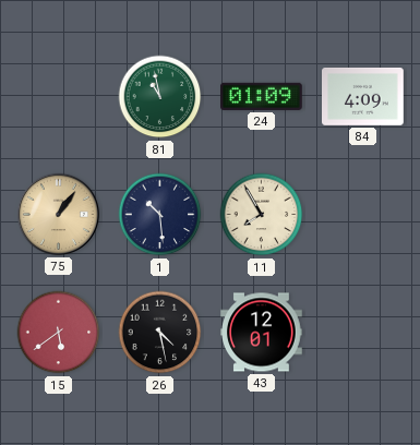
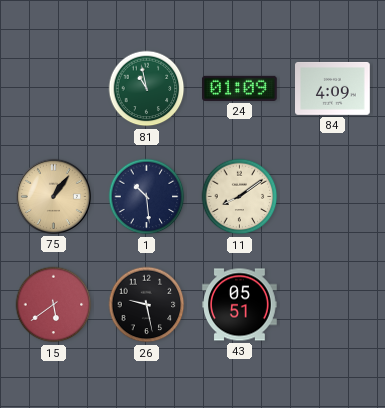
11: 7:55 -> 8:09
26: 4:28 -> 9:28
43: 12:01 -> 05:51
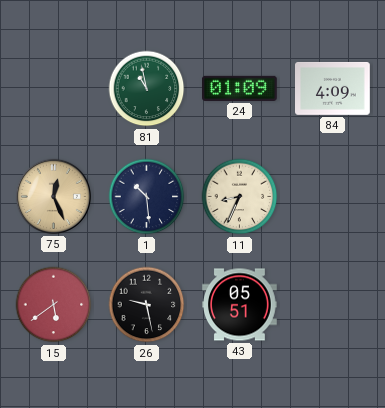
75: 1:06 -> 12:26
11: 8:09 -> 8:34
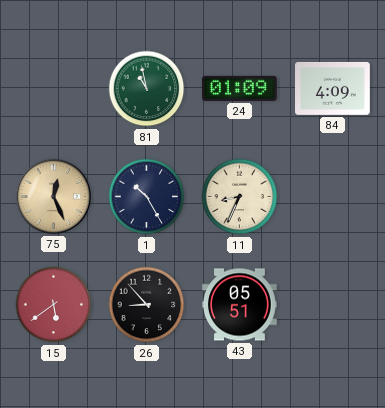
1: 10:29 -> 10:25
26: 9:28 -> 8:53
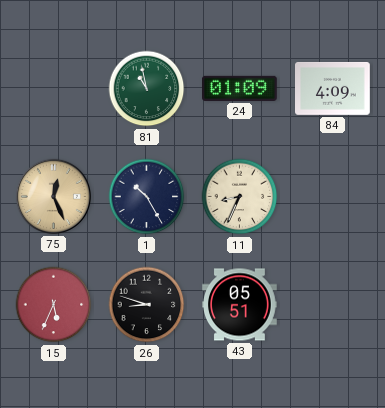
15: 5:39 -> 5:34
26: 8:53 -> 8:48
